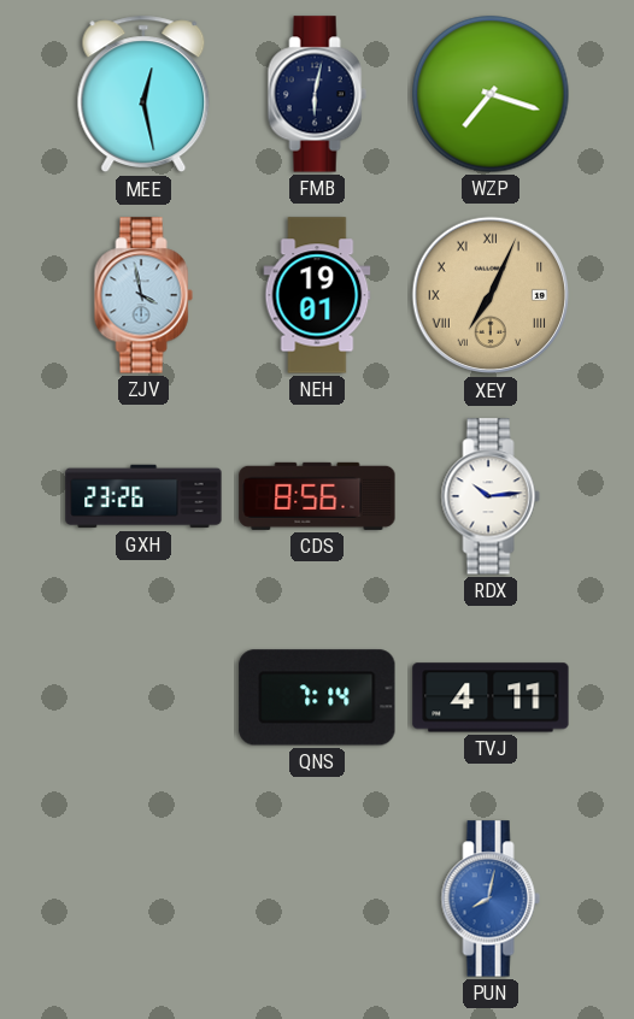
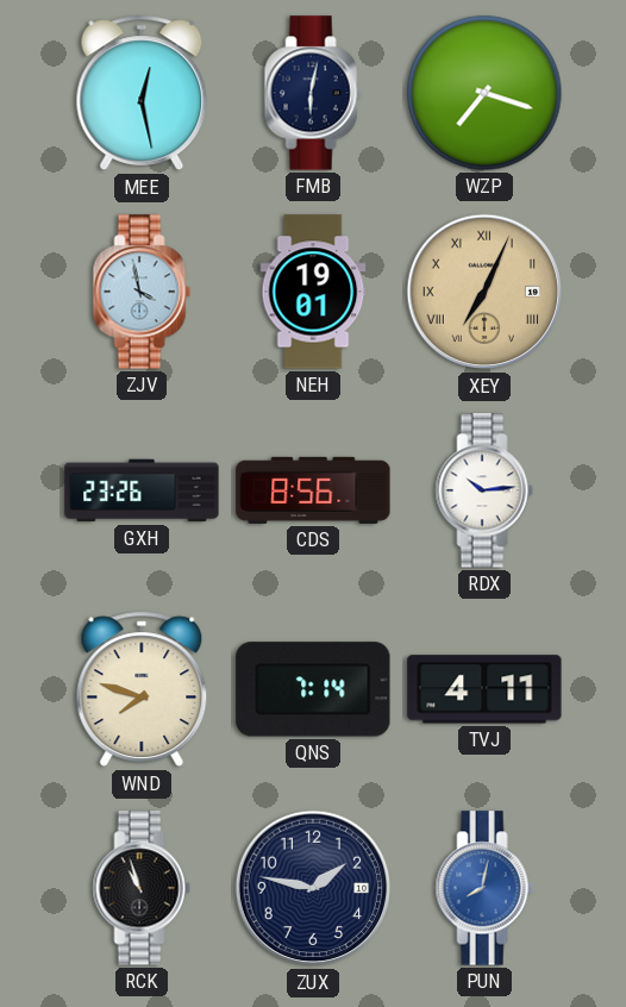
WND: none -> 7:48
RCK: none -> 10:57
ZUX: none -> 1:47
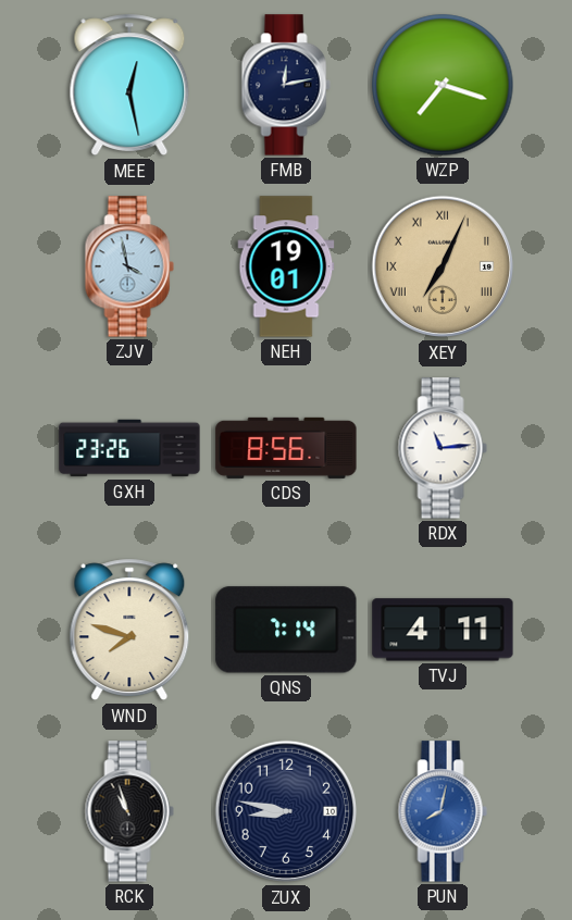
FMB: 6:02 -> 12:13
RDX: 10:14 -> 11:14
ZUX: 1:47 -> 8:47
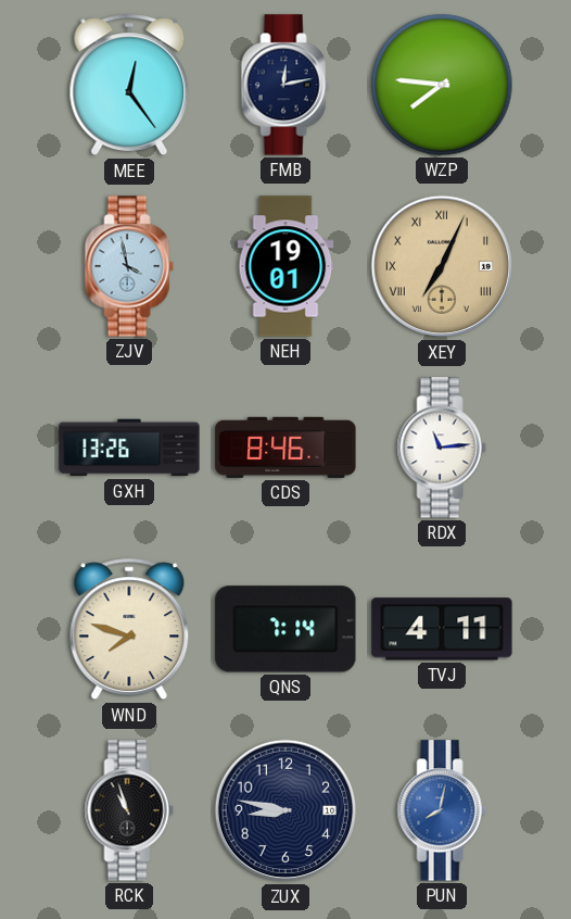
MEE: 12:28 -> 12:24
WZP: 7:18 -> 7:46
GXH: 23:26 -> 13:26
CDS: 8:56 -> 8:46
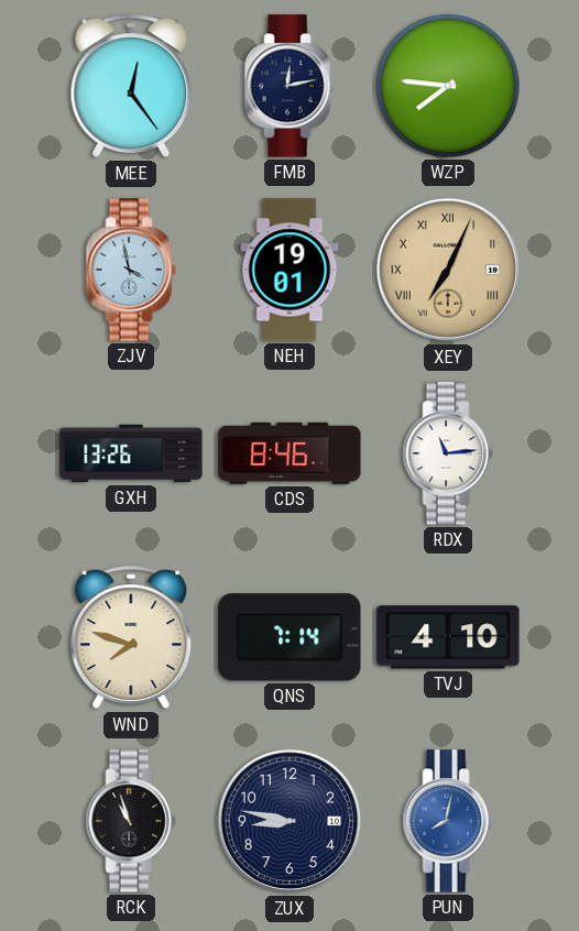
TVJ: 4:11 -> 4:10
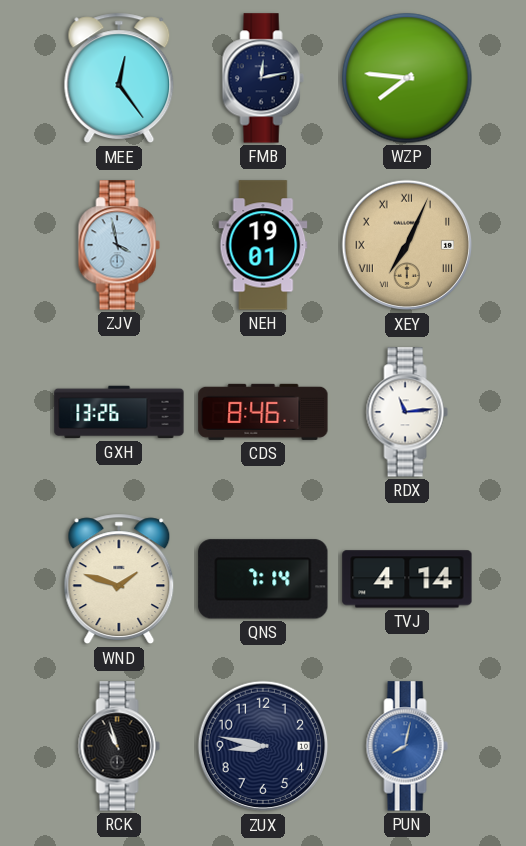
WND: 7:48 -> 1:48
TVJ: 4:10 -> 4:14
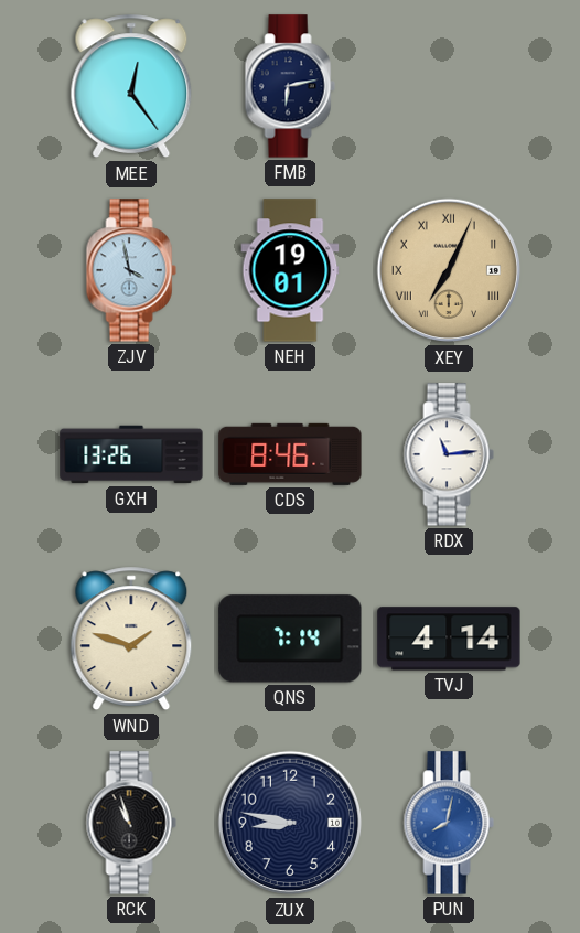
FMB: 12:13 -> 6:13
WZP: 7:46 -> none
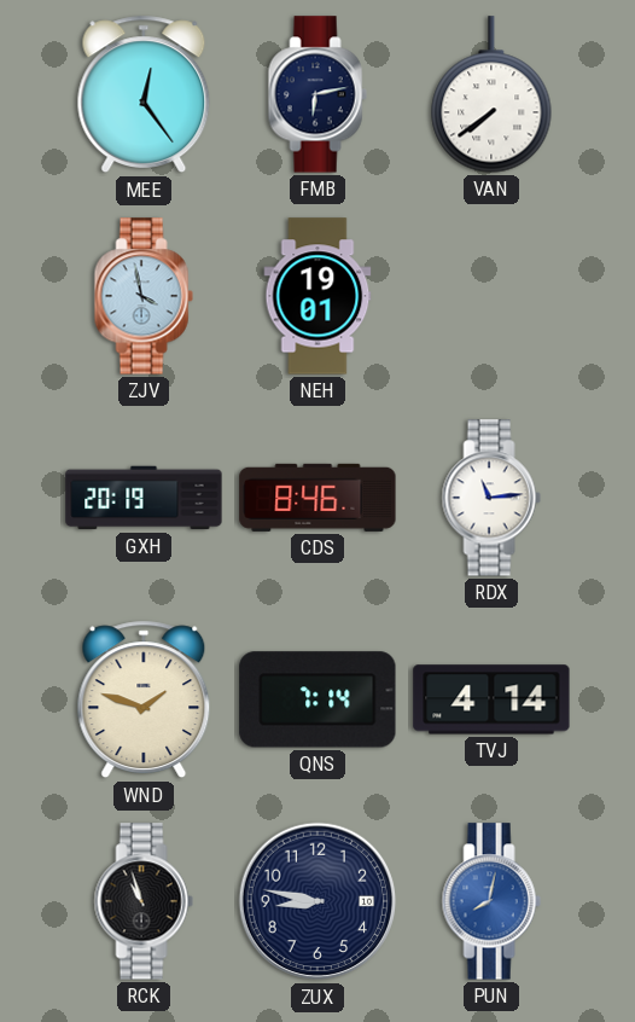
VAN: none -> 7:39
XEY: 7:04 -> none
GXH: 13:26 -> 20:19
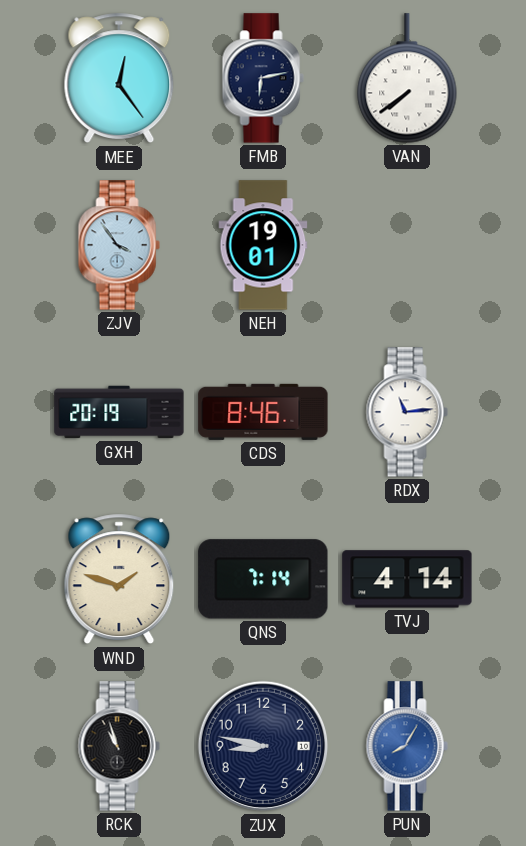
ZJV: 3:58 -> 3:54
PUN: 8:02 -> 8:05
